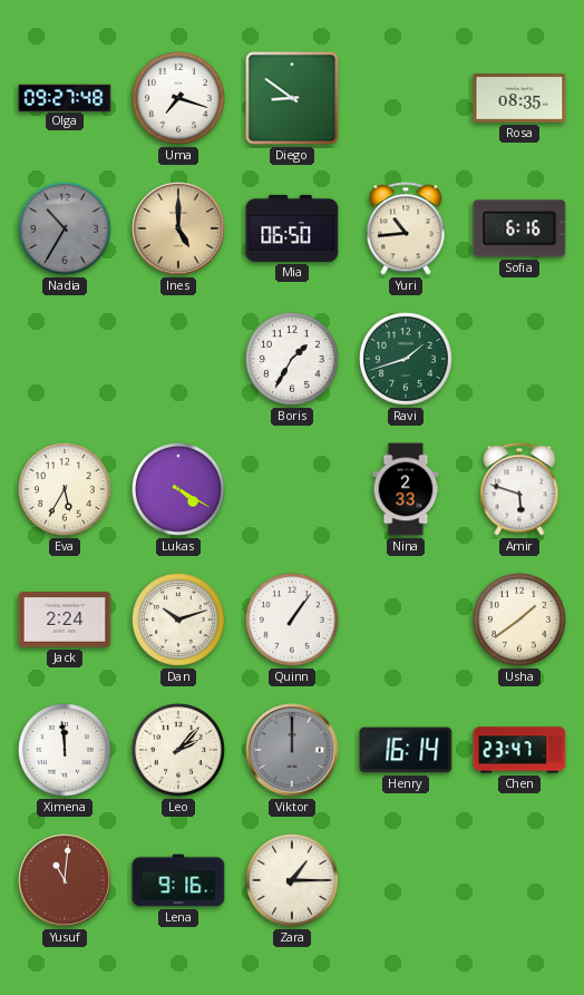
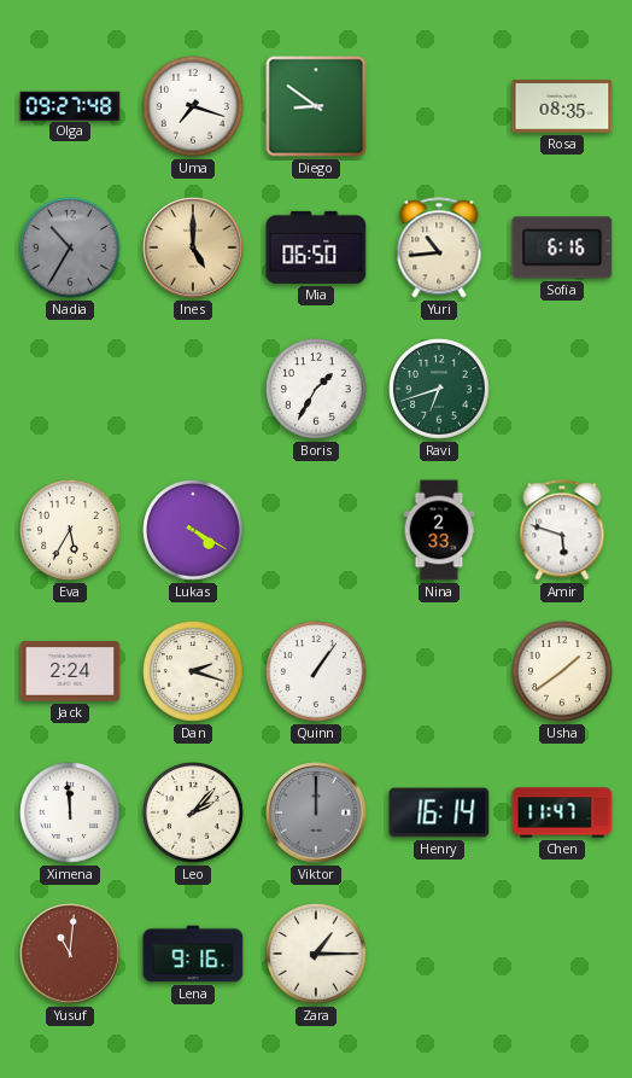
Ravi: 1:42 -> 6:42
Dan: 10:12 -> 2:18
Chen: 23:47 -> 11:47
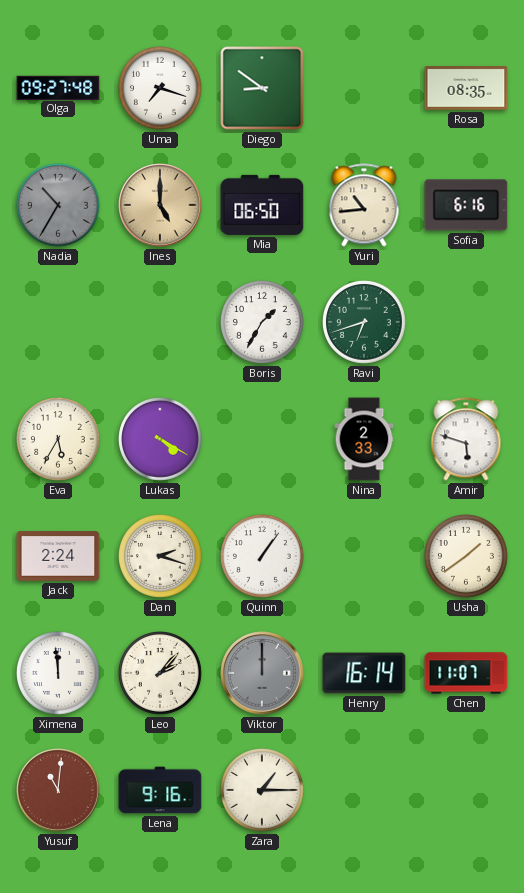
Chen: 11:47 -> 11:07
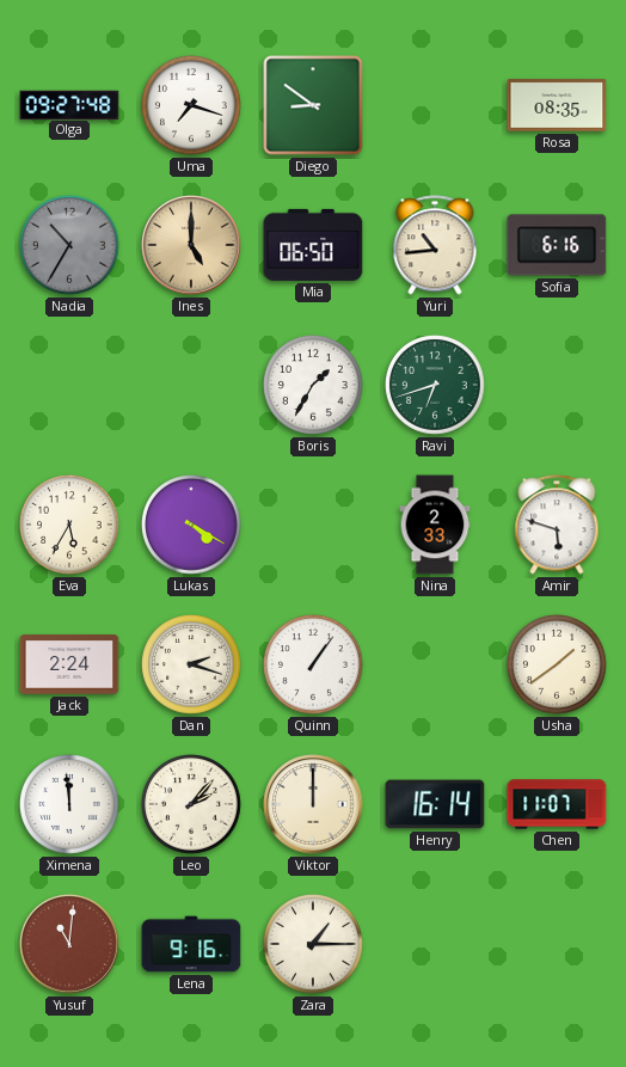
Viktor dial: grey -> cream
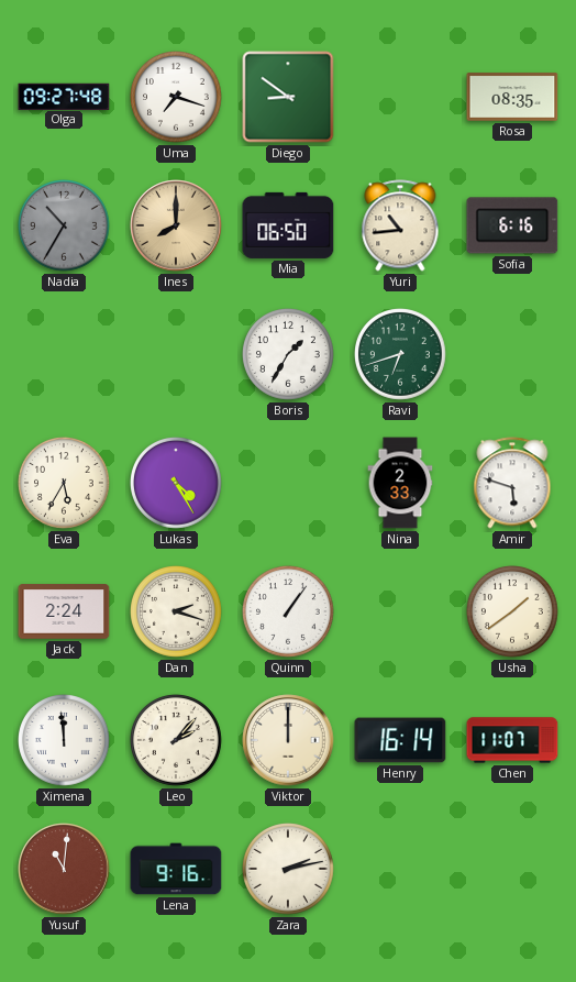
Ines: 5:00 -> 8:00
Lukas: 4:20 -> 4:25
Zara: 1:15 -> 2:13
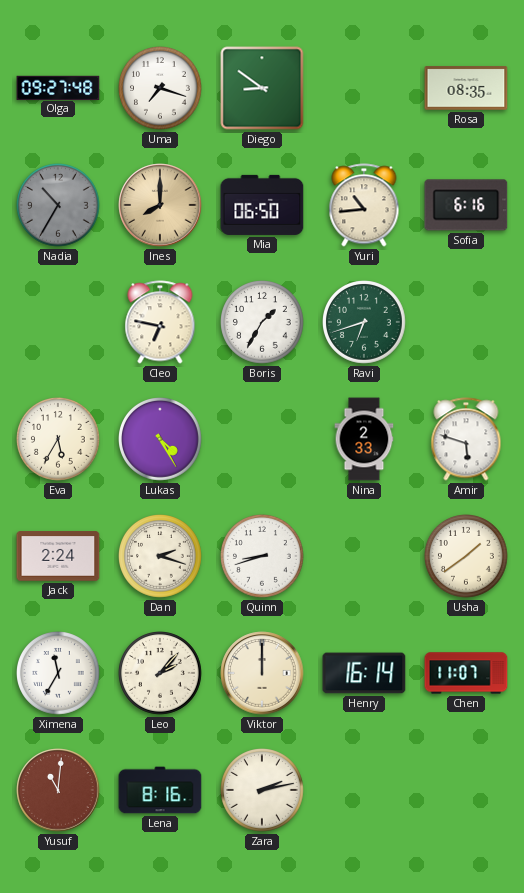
Cleo: none -> 6:47
Quinn: 1:06 -> 8:42
Ximena: 11:59 -> 11:35
Lena: 9:16 -> 8:16
